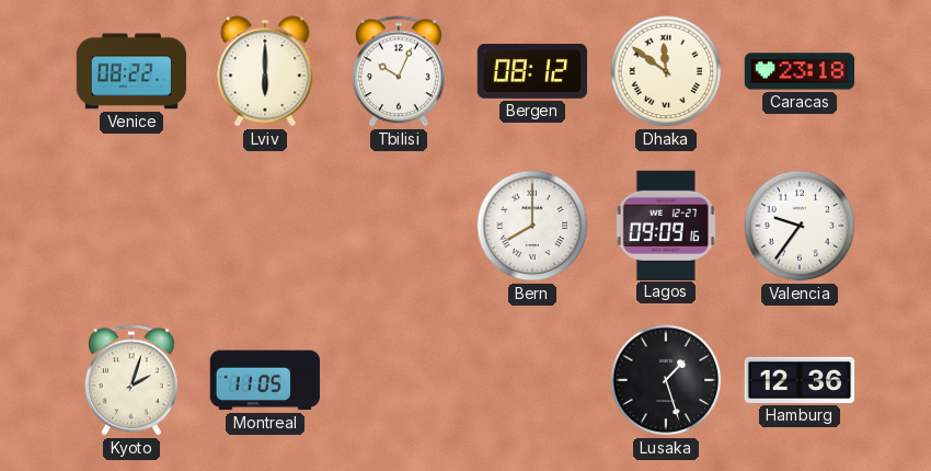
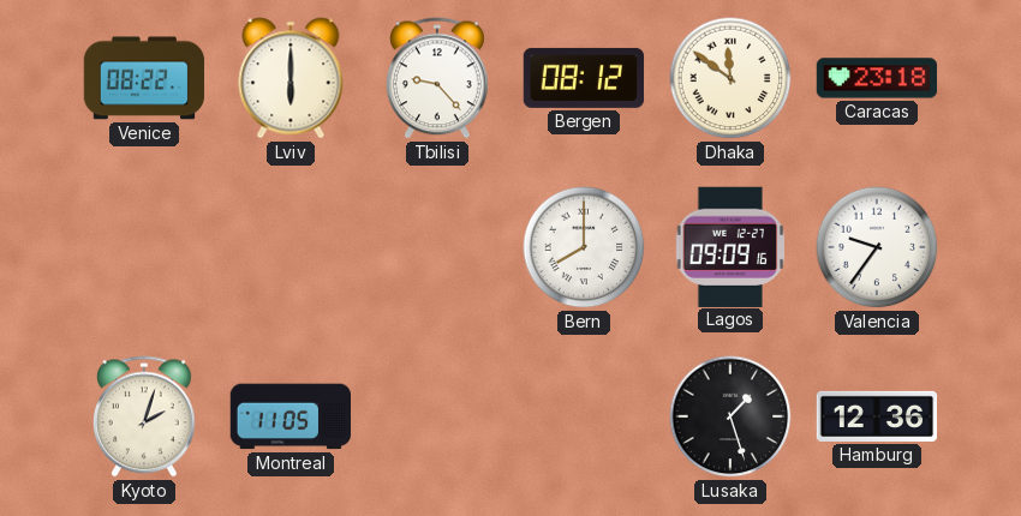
Tbilisi: 10:04 -> 9:23
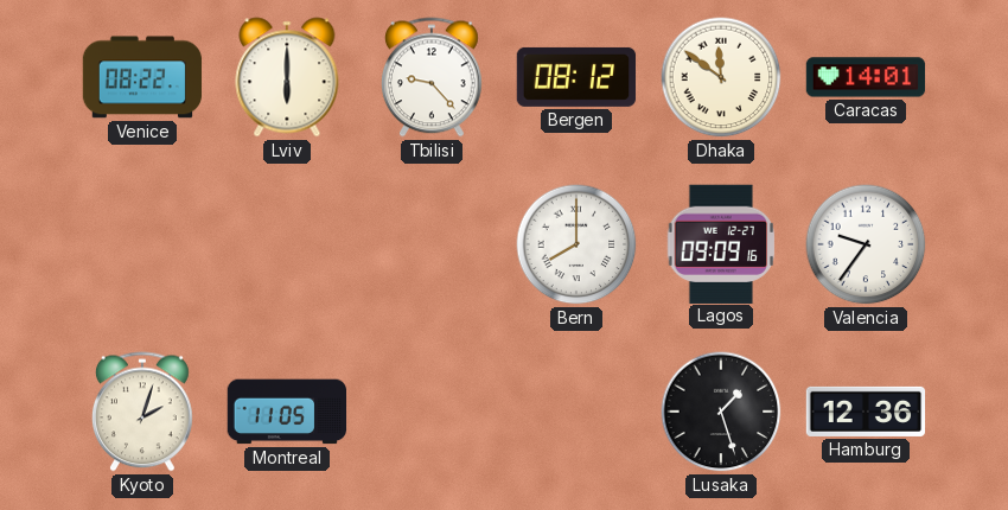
Caracas: 23:18 -> 14:01
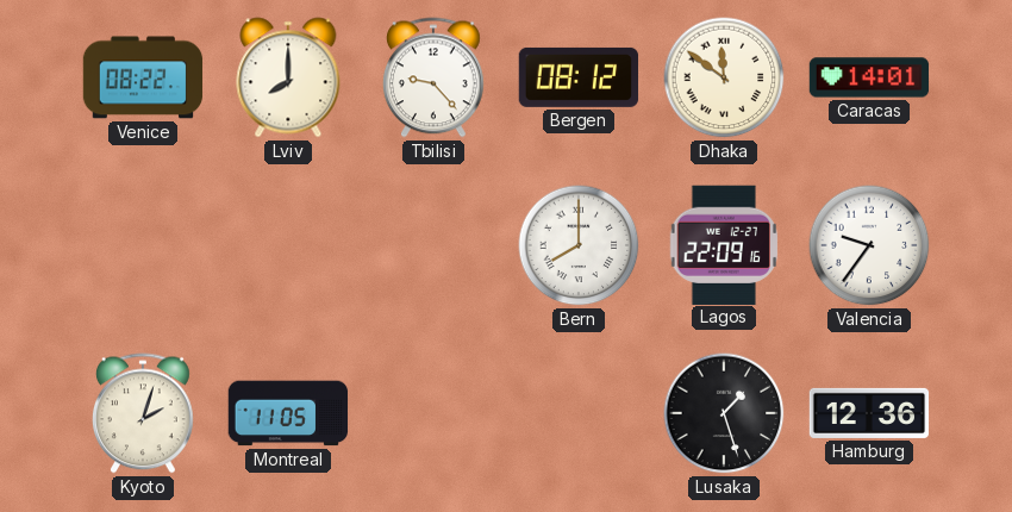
Lviv: 6:00 -> 8:00
Lagos: 09:09 -> 22:09
